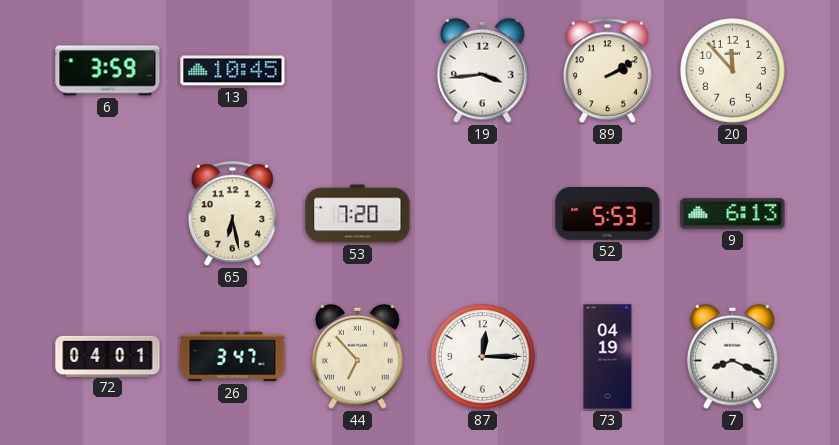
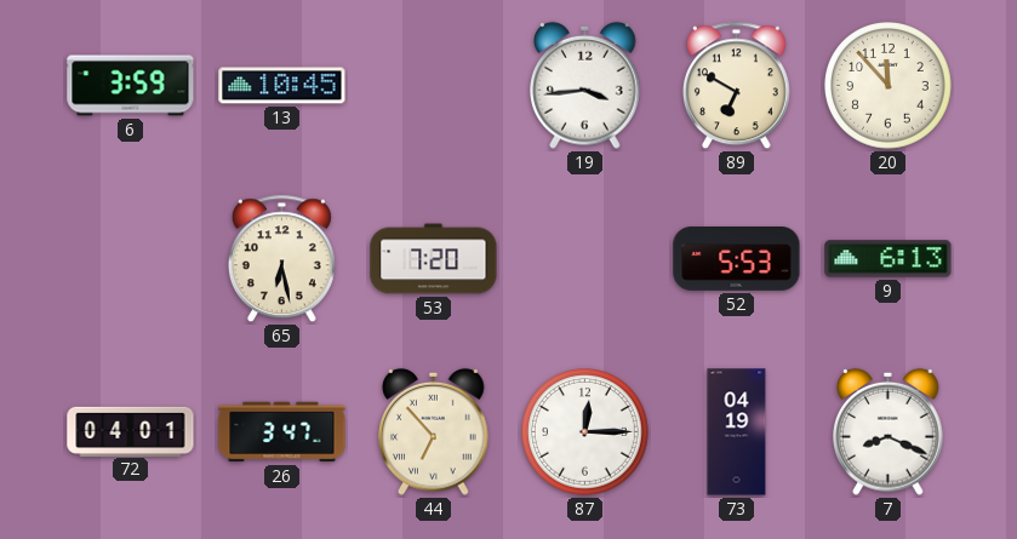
89: 2:10 -> 6:50
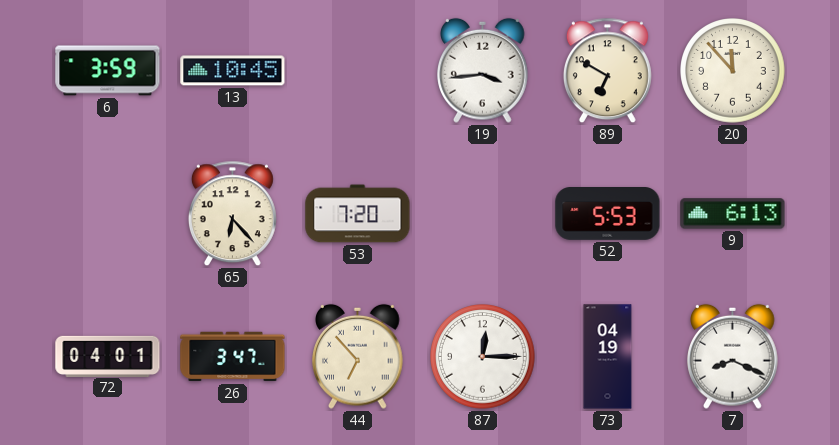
65: 6:28 -> 6:23
